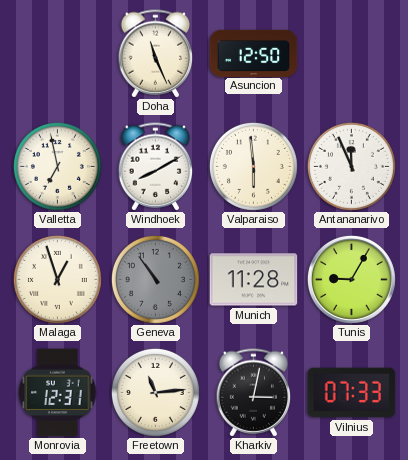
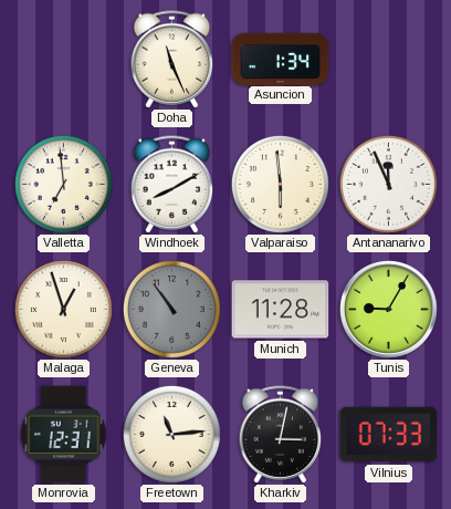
Asuncion: 12:50 -> 1:34
Valletta: 6:58 -> 6:59
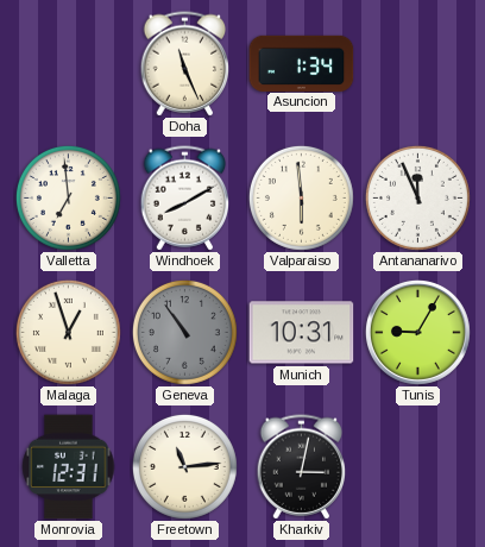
Munich: 11:28 -> 10:31
Vilnius: 07:33 -> none
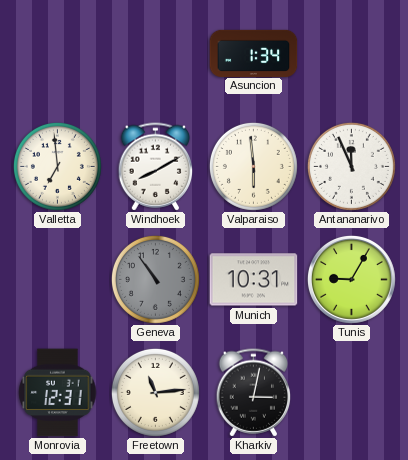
Doha: 11:26 -> none
Malaga: 12:57 -> none
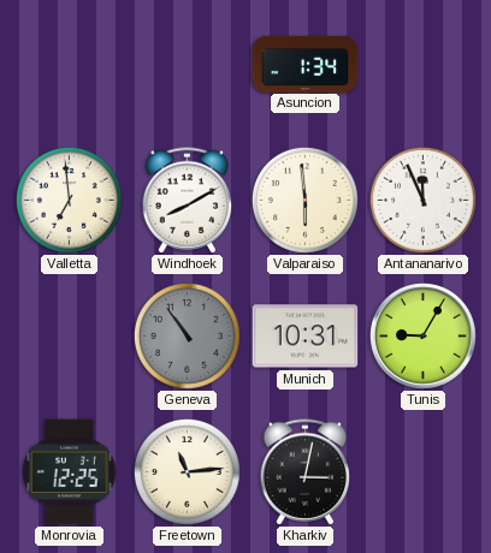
Monrovia: 12:31 -> 12:25
